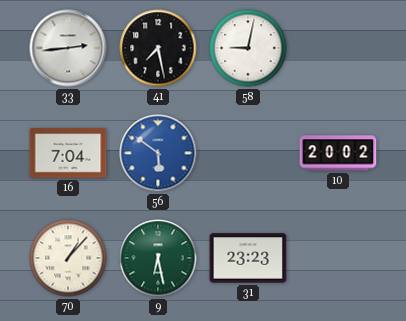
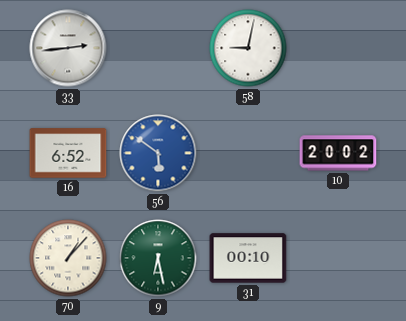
41: 7:28 -> none
16: 7:04 -> 6:52
31: 23:23 -> 00:10
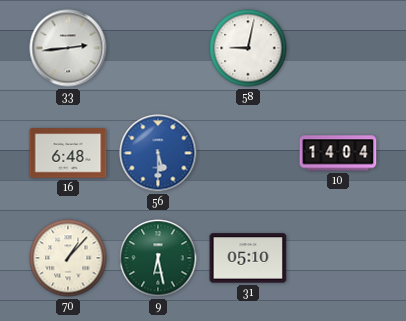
16: 6:52 -> 6:48
56: 5:51 -> 5:30
10: 20:02 -> 14:04
31: 00:10 -> 05:10
